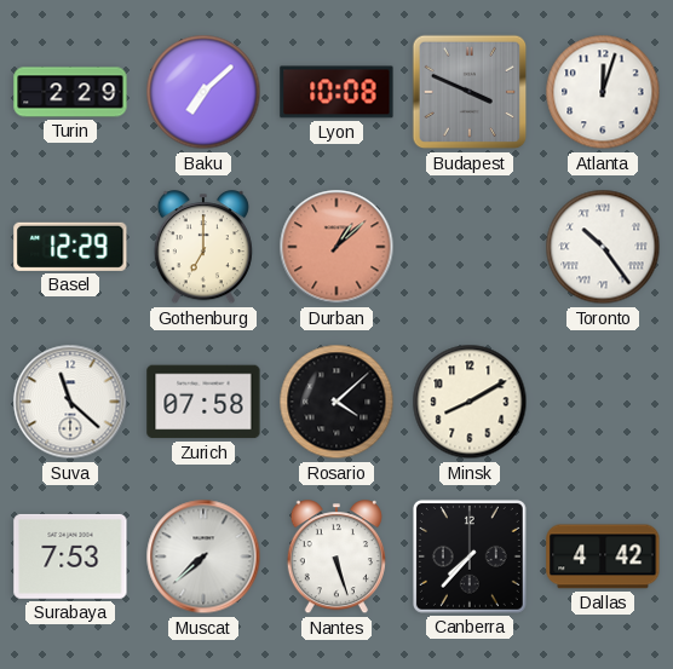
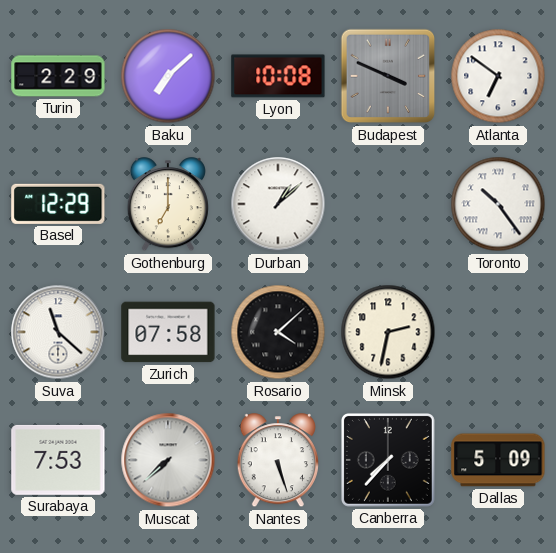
Atlanta: 12:03 -> 6:51
Durban dial: salmon -> white
Minsk: 8:10 -> 2:32
Dallas: 4:42 -> 5:09
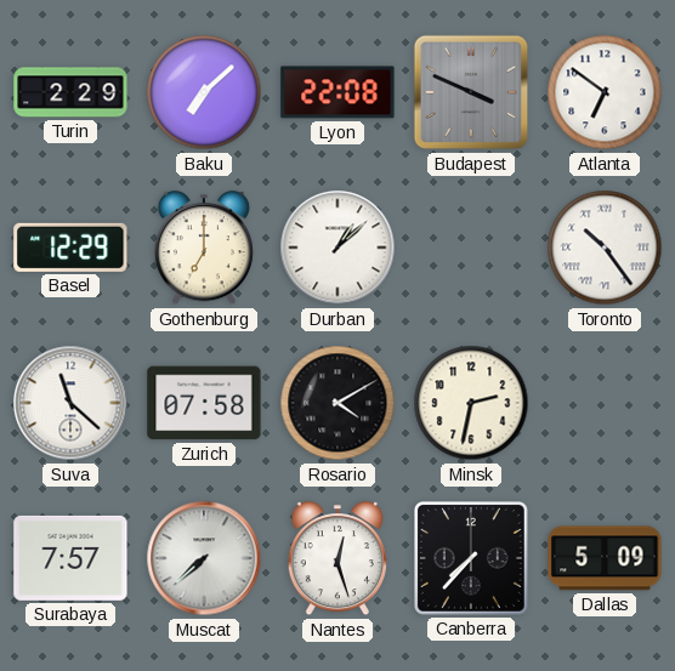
Lyon: 10:08 -> 22:08
Rosario: 4:08 -> 4:10
Surabaya: 7:53 -> 7:57
Nantes: 5:27 -> 12:27
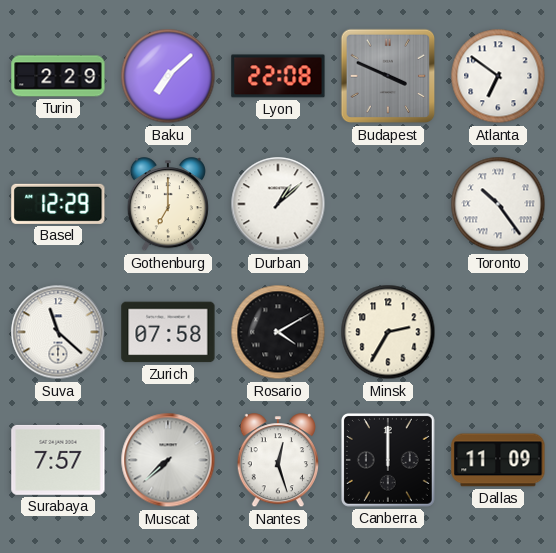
Minsk: 2:32 -> 2:35
Canberra: 7:37 -> 12:00
Dallas: 5:09 -> 11:09
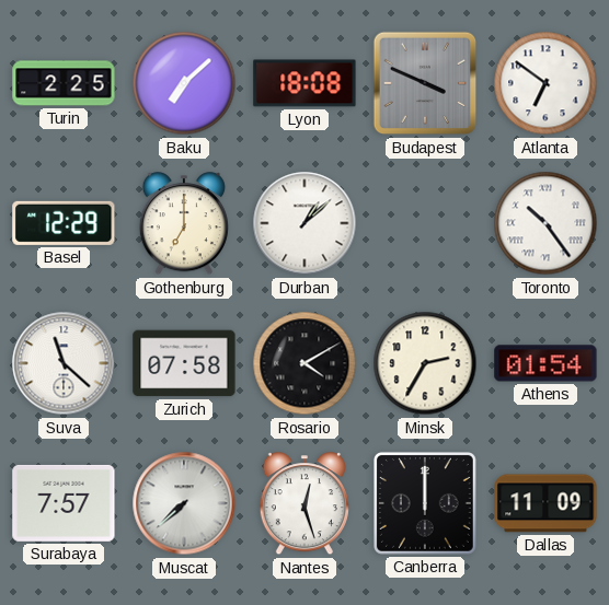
Turin: 2:29 -> 2:25
Lyon: 22:08 -> 18:08
Athens: none -> 01:54
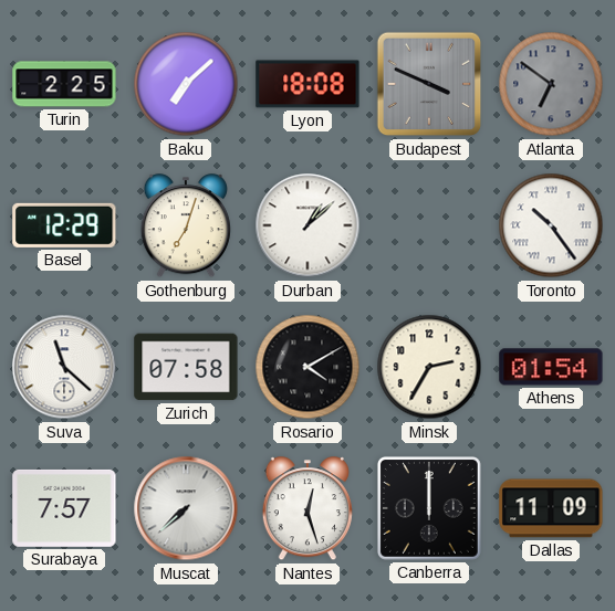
Atlanta dial: white -> grey
Gothenburg: 7:00 -> 7:03
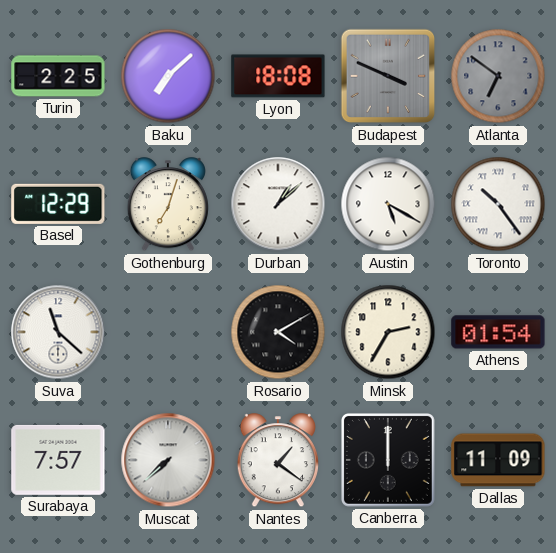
Austin: none -> 5:20
Zurich: 07:58 -> none
Nantes: 12:27 -> 1:21
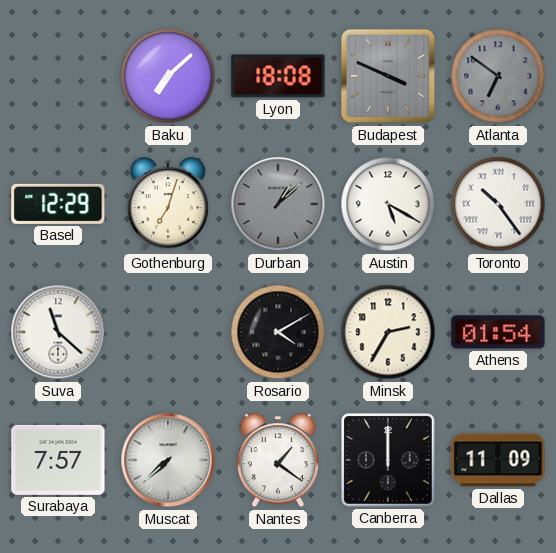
Turin: 2:25 -> none
Durban dial: white -> grey
